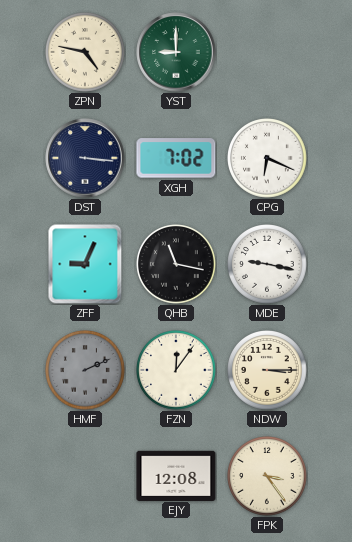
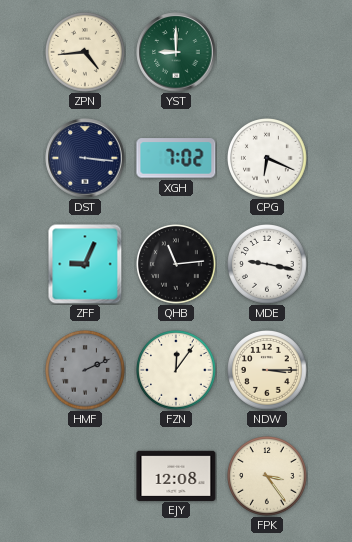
ZPN: 4:47 -> 4:44
QHB: 11:17 -> 11:14
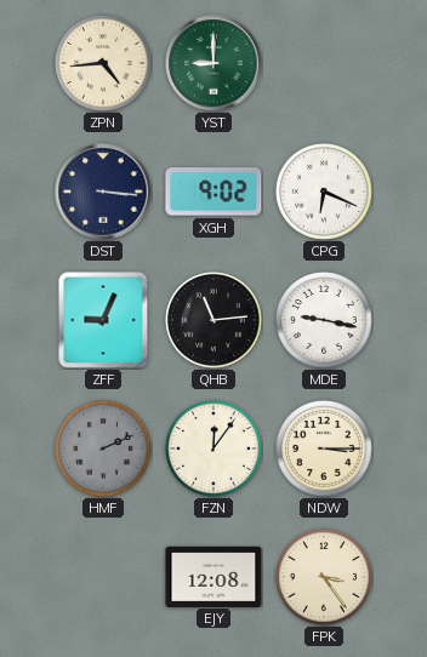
XGH: 7:02 -> 9:02
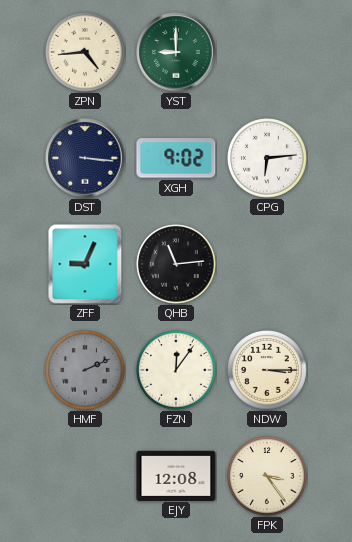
CPG: 6:19 -> 6:14
MDE: 9:17 -> none
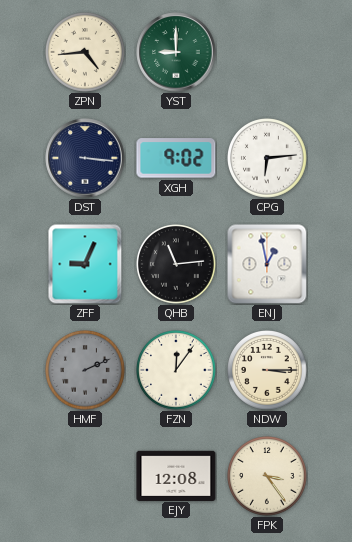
ENJ: none -> 12:58
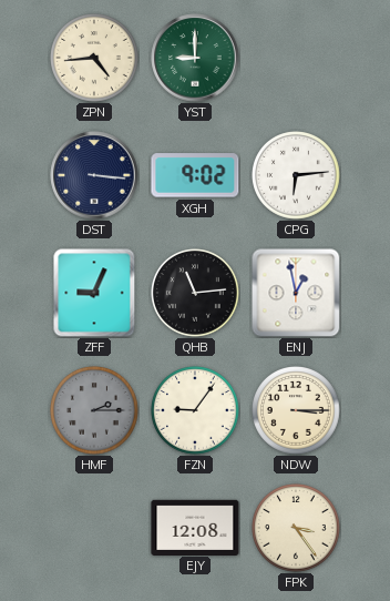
HMF: 2:11 -> 2:15
FZN: 12:06 -> 9:06
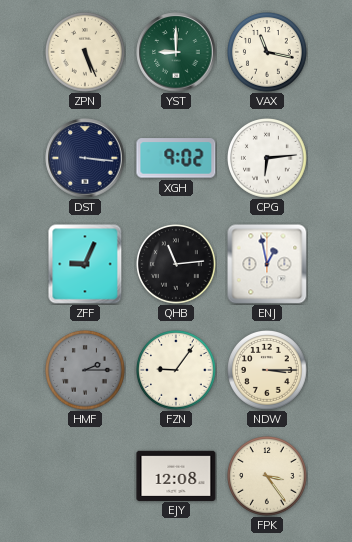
ZPN: 4:44 -> 5:26
VAX: none -> 11:17
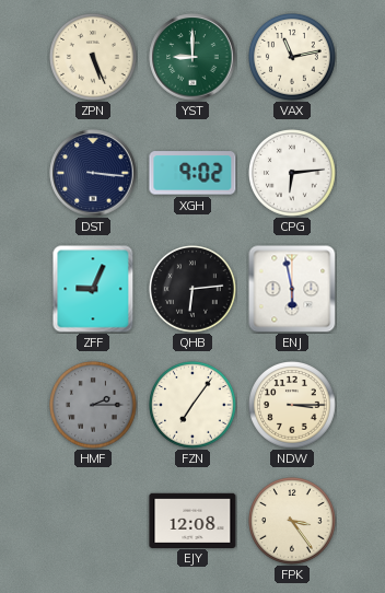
VAX: 11:17 -> 11:13
QHB: 11:14 -> 6:14
ENJ: 12:58 -> 5:58
FZN: 9:06 -> 7:06
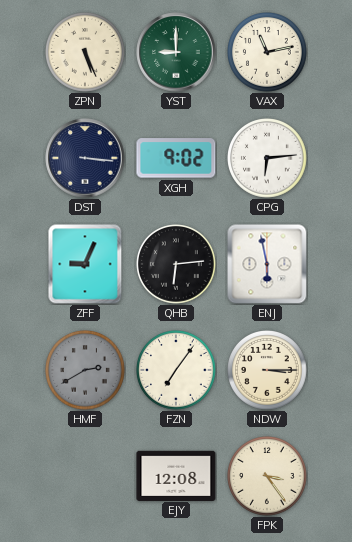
HMF: 2:15 -> 2:40
